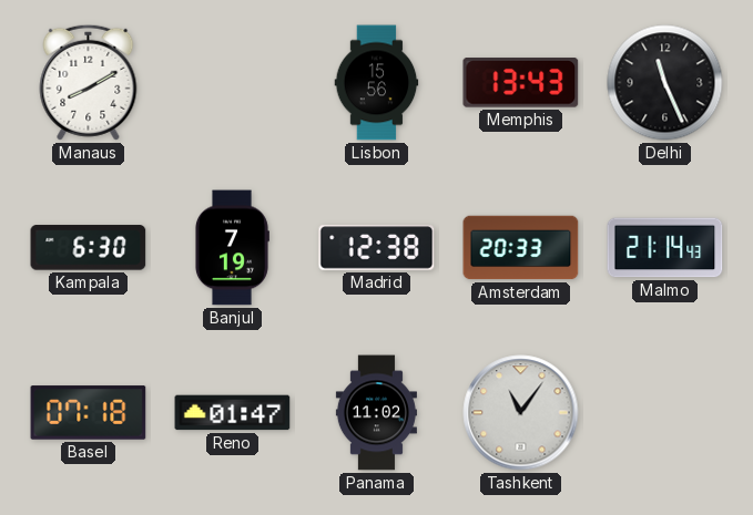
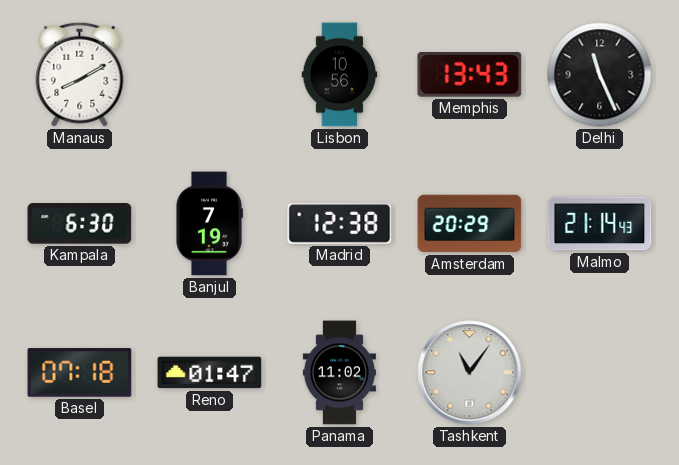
Lisbon: 15:56 -> 10:56
Amsterdam: 20:33 -> 20:29
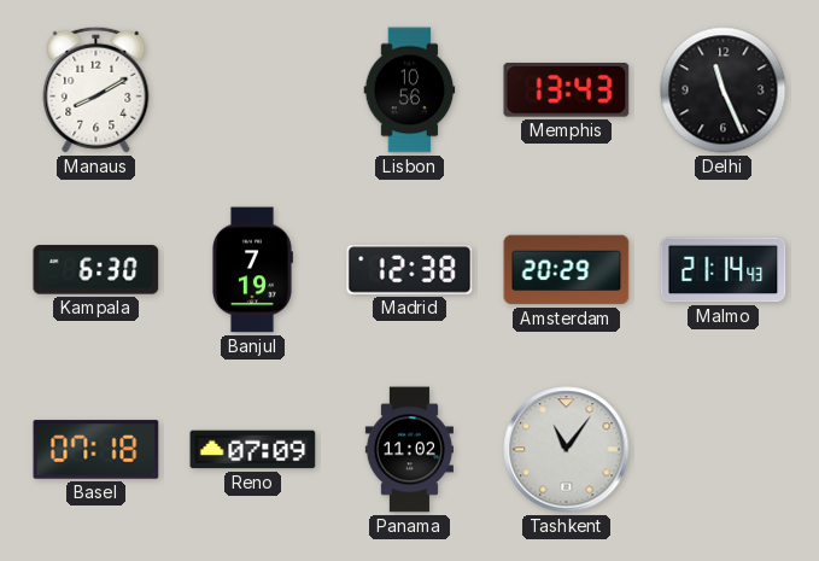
Reno: 01:47 -> 07:09
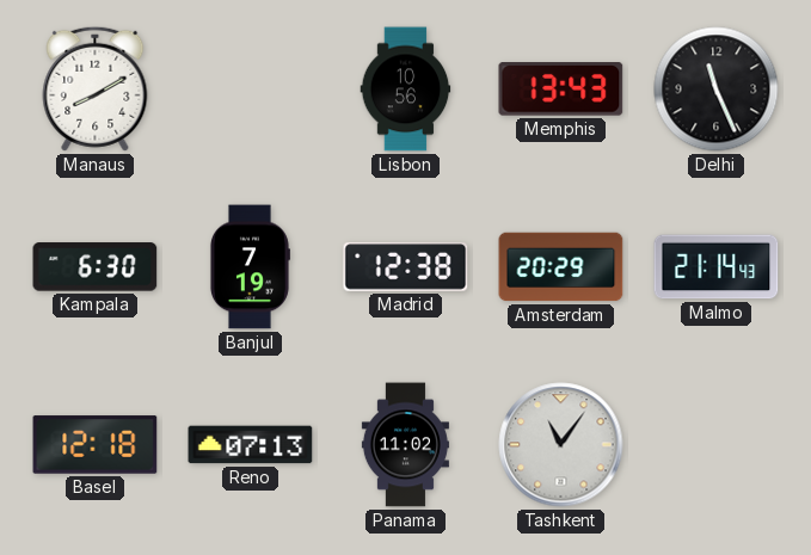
Basel: 07:18 -> 12:18
Reno: 07:09 -> 07:13
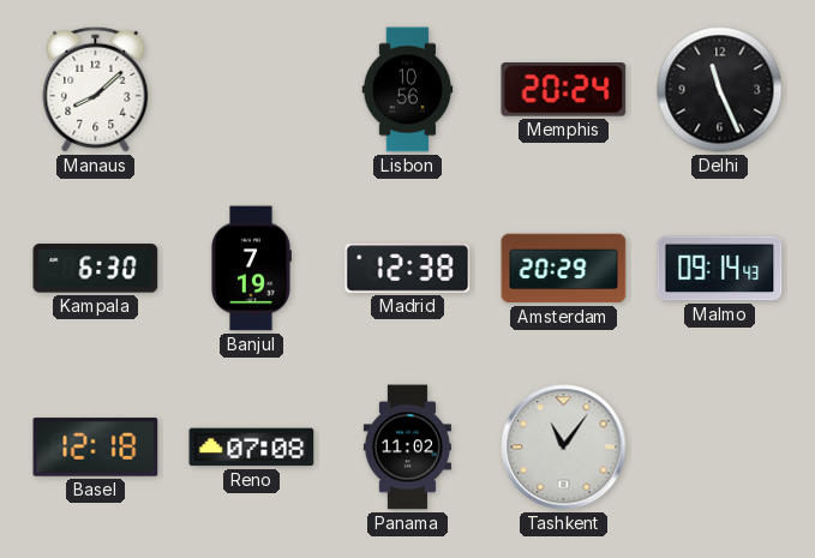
Manaus: 8:10 -> 8:08
Memphis: 13:43 -> 20:24
Malmo: 21:14 -> 09:14
Reno: 07:13 -> 07:08
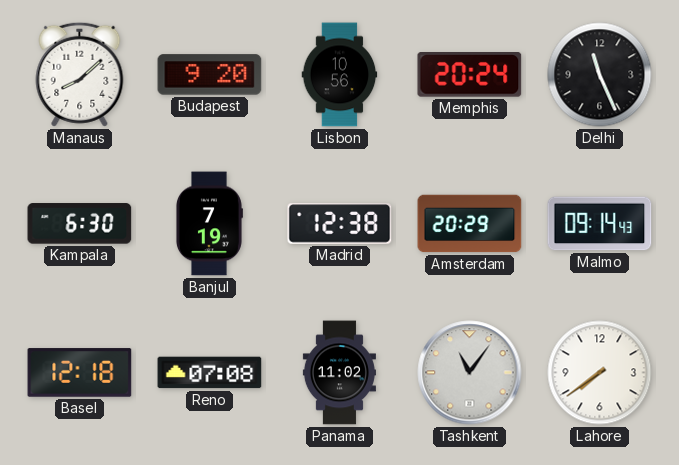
Budapest: none -> 9:20
Lahore: none -> 7:39
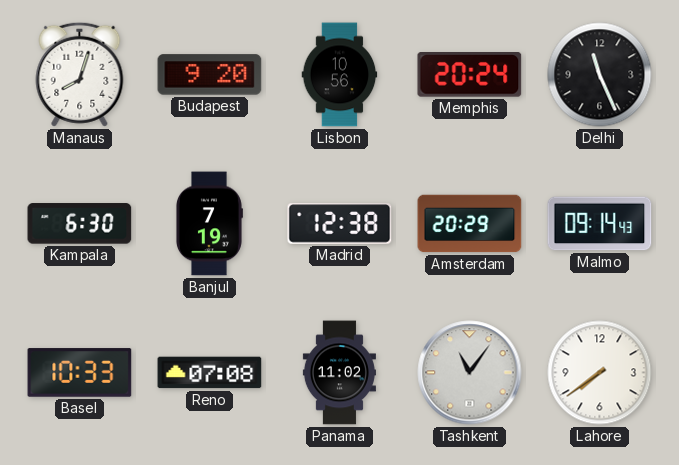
Manaus: 8:08 -> 8:03
Basel: 12:18 -> 10:33
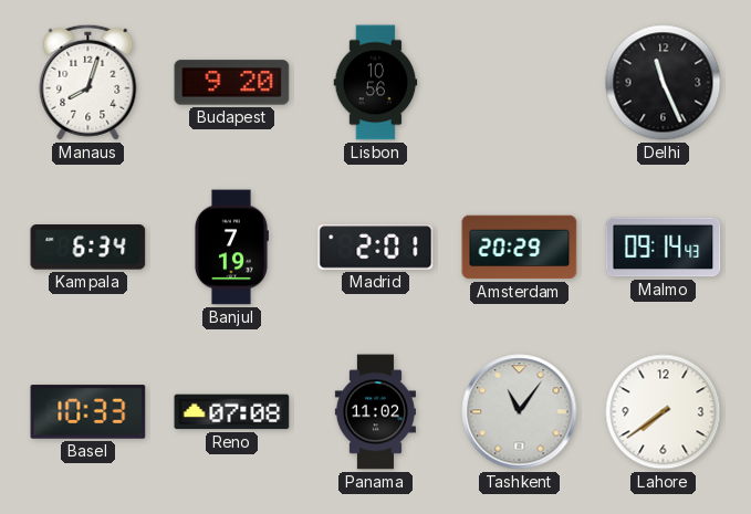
Memphis: 20:24 -> none
Kampala: 6:30 -> 6:34
Madrid: 12:38 -> 2:01
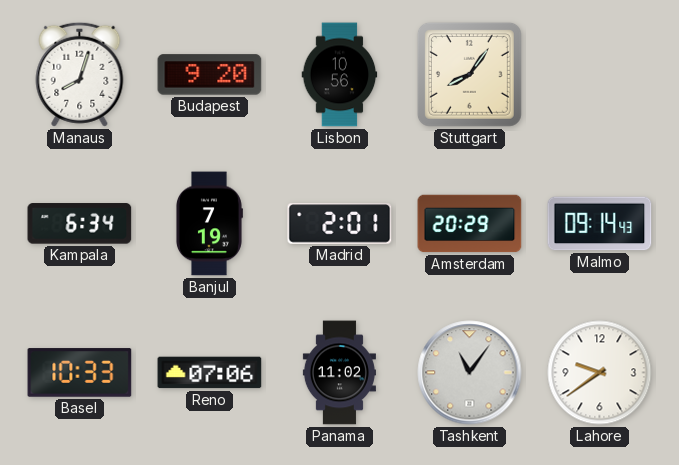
Stuttgart: none -> 8:06
Delhi: 11:26 -> none
Reno: 07:08 -> 07:06
Lahore: 7:39 -> 9:39
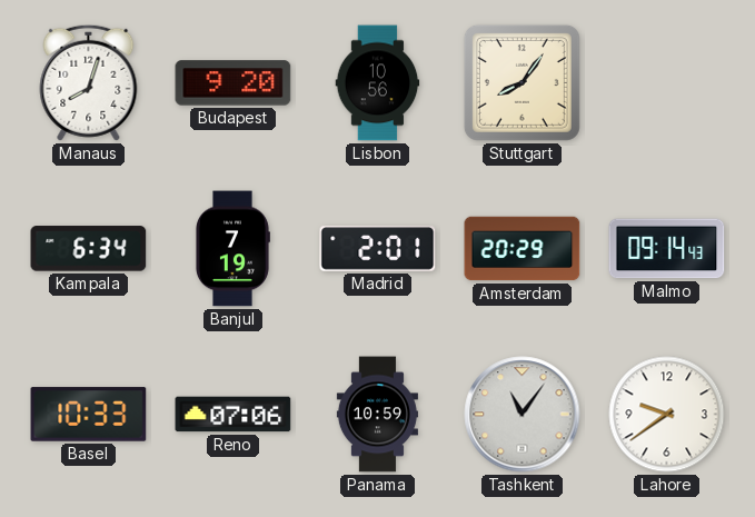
Panama: 11:02 -> 10:59
